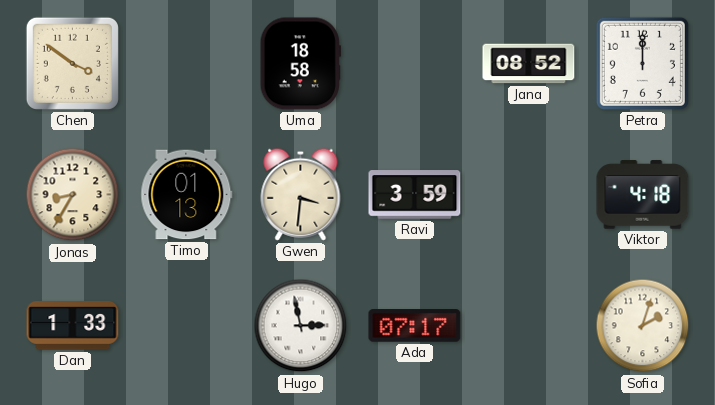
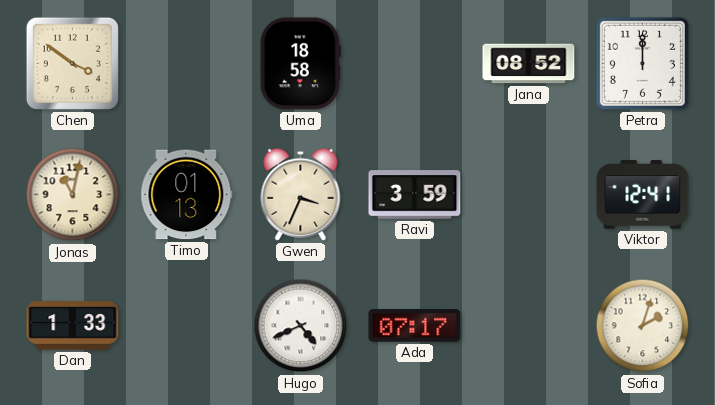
Jonas: 8:35 -> 11:02
Gwen: 3:31 -> 3:34
Viktor: 4:18 -> 12:41
Hugo: 2:58 -> 4:41
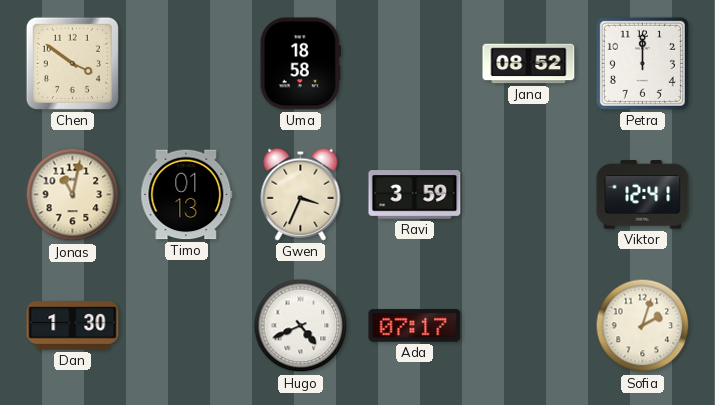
Dan: 1:33 -> 1:30
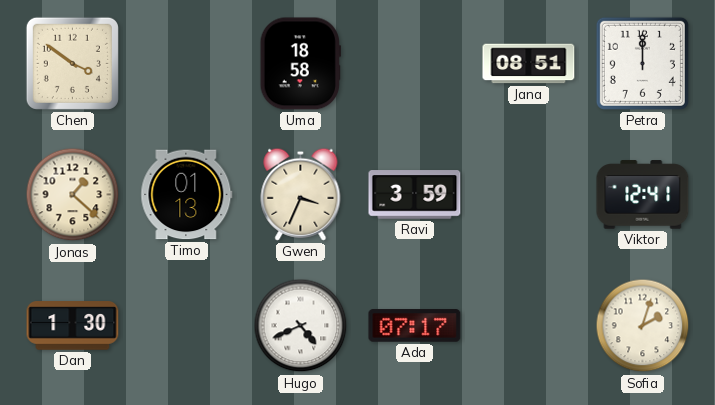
Jana: 08:52 -> 08:51
Jonas: 11:02 -> 1:22
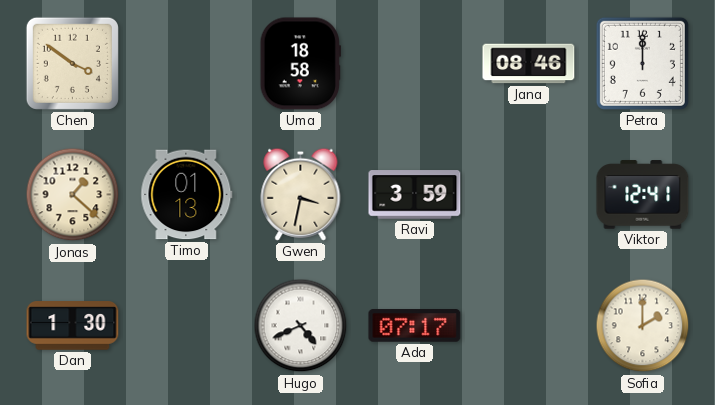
Jana: 08:51 -> 08:46
Gwen: 3:34 -> 3:32
Sofia: 2:03 -> 2:00
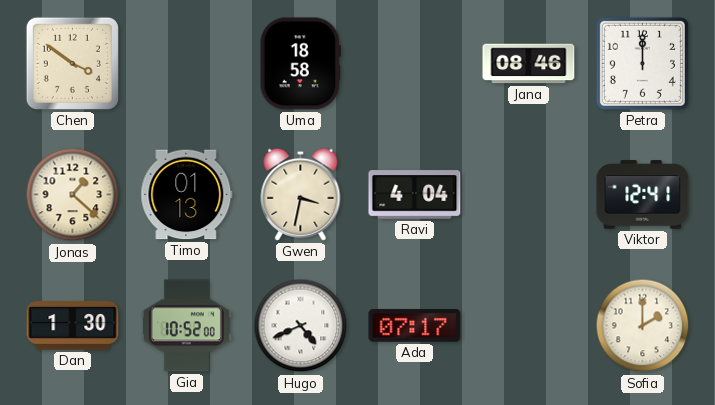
Ravi: 3:59 -> 4:04
Gia: none -> 10:52
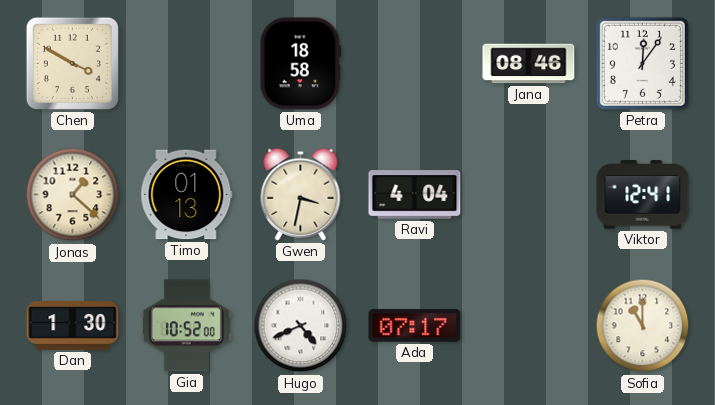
Chen: 3:51 -> 3:50
Petra: 12:00 -> 12:06
Sofia: 2:00 -> 11:00
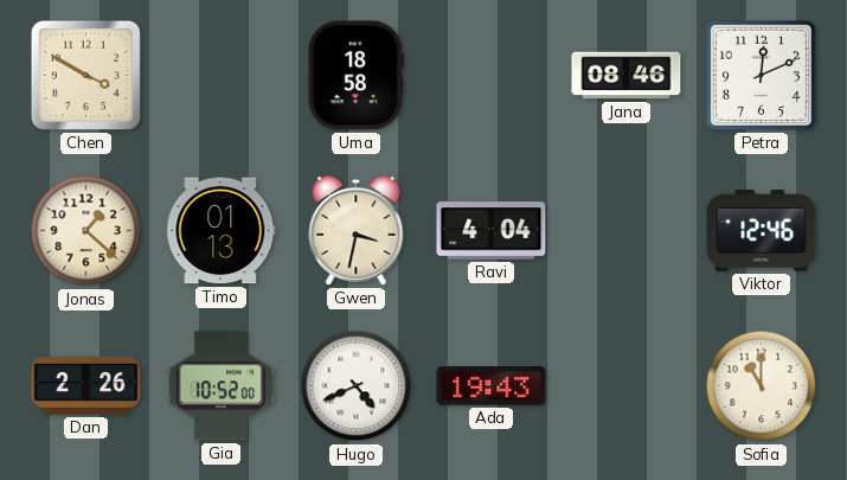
Petra: 12:06 -> 12:11
Viktor: 12:41 -> 12:46
Dan: 1:30 -> 2:26
Ada: 07:17 -> 19:43
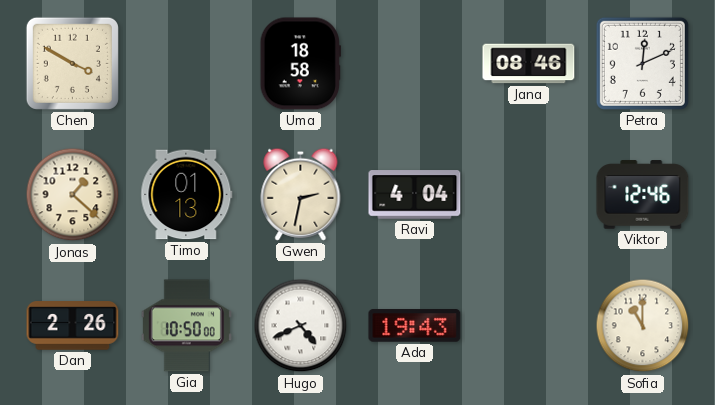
Gwen: 3:32 -> 2:32
Gia: 10:52 -> 10:50
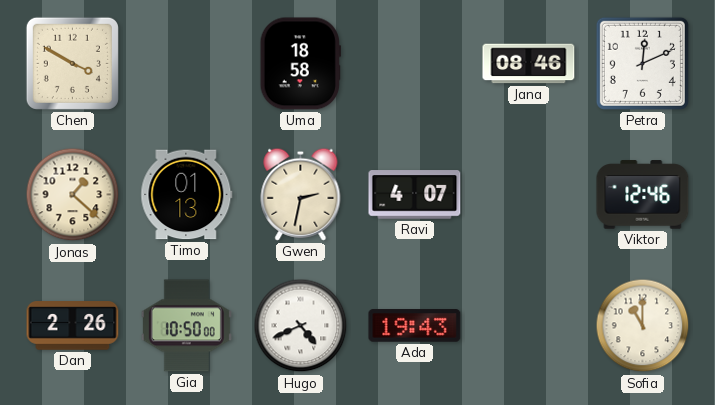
Ravi: 4:04 -> 4:07
